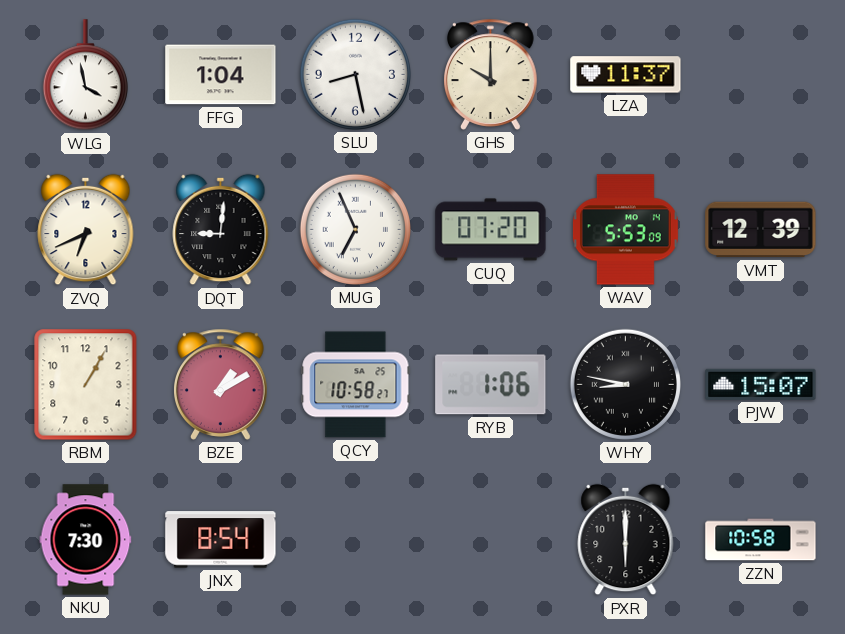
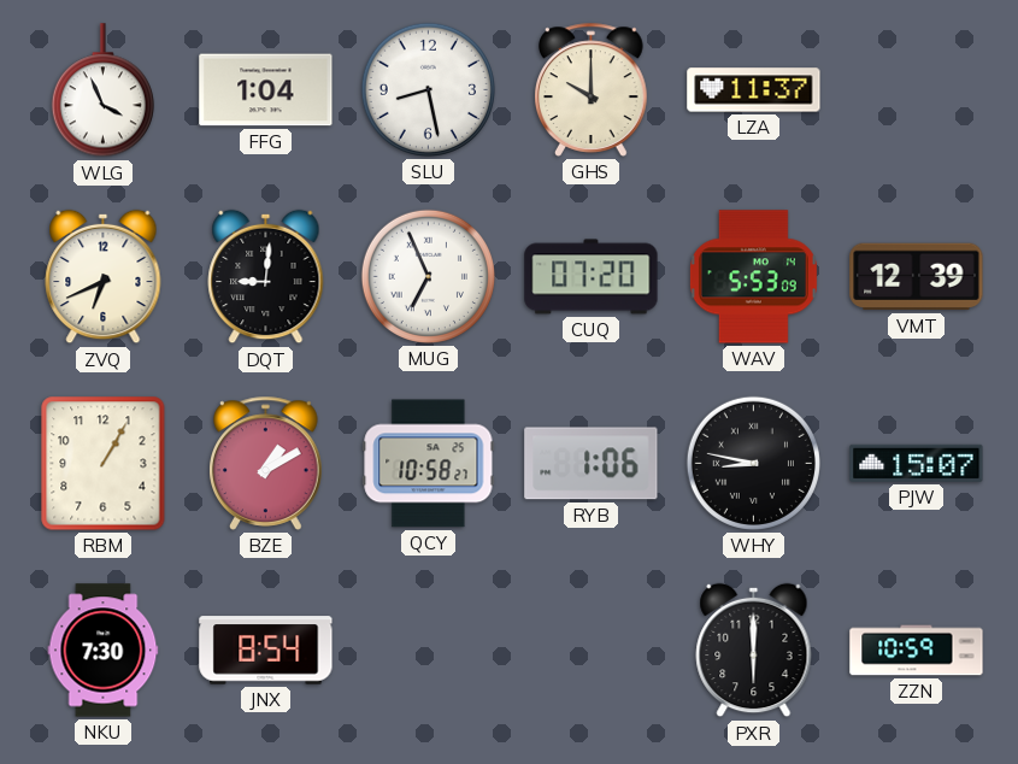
WLG: 3:58 -> 3:56
ZZN: 10:58 -> 10:59
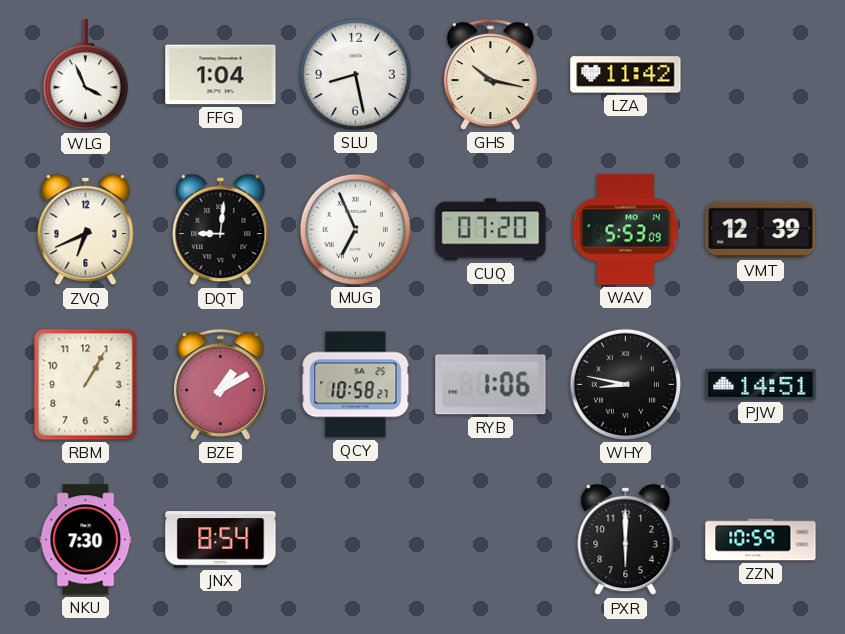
GHS: 10:00 -> 10:17
LZA: 11:37 -> 11:42
PJW: 15:07 -> 14:51
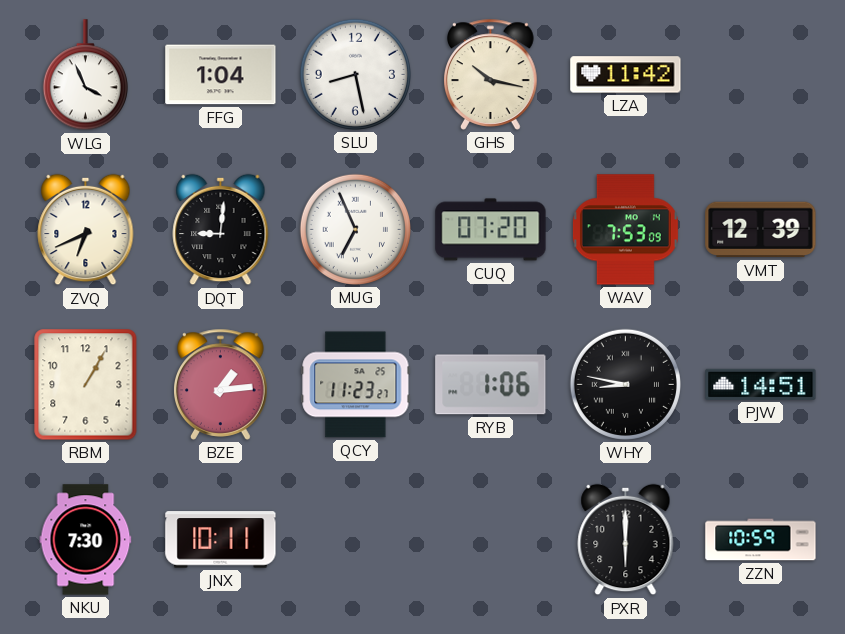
WAV: 5:53 -> 7:53
BZE: 1:10 -> 1:14
QCY: 10:58 -> 11:23
JNX: 8:54 -> 10:11
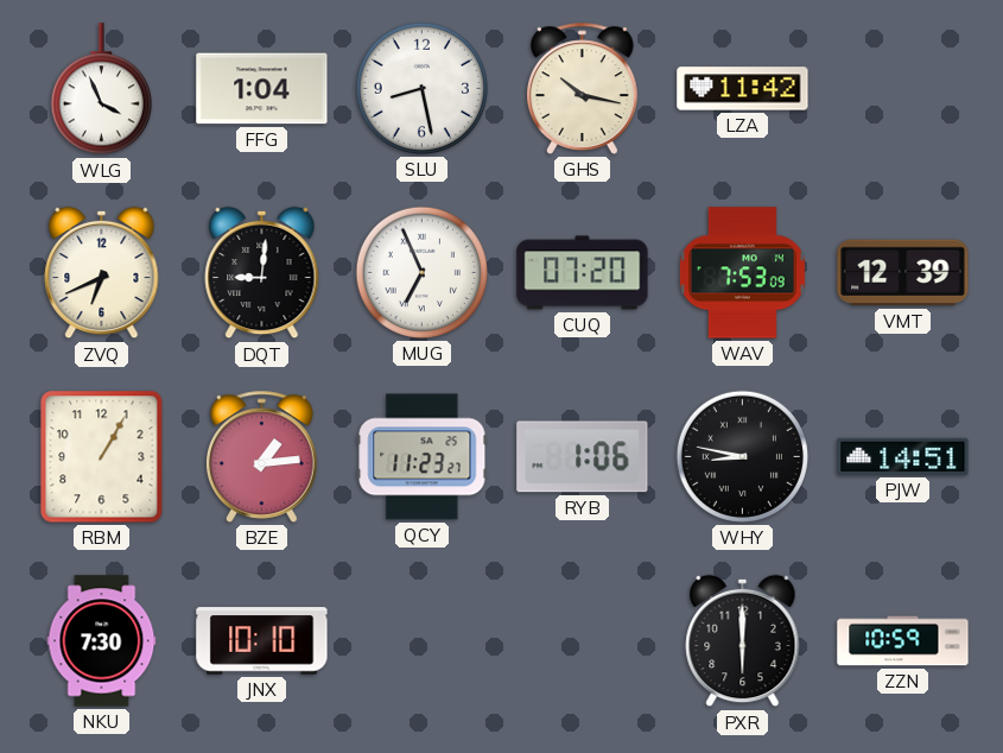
JNX: 10:11 -> 10:10
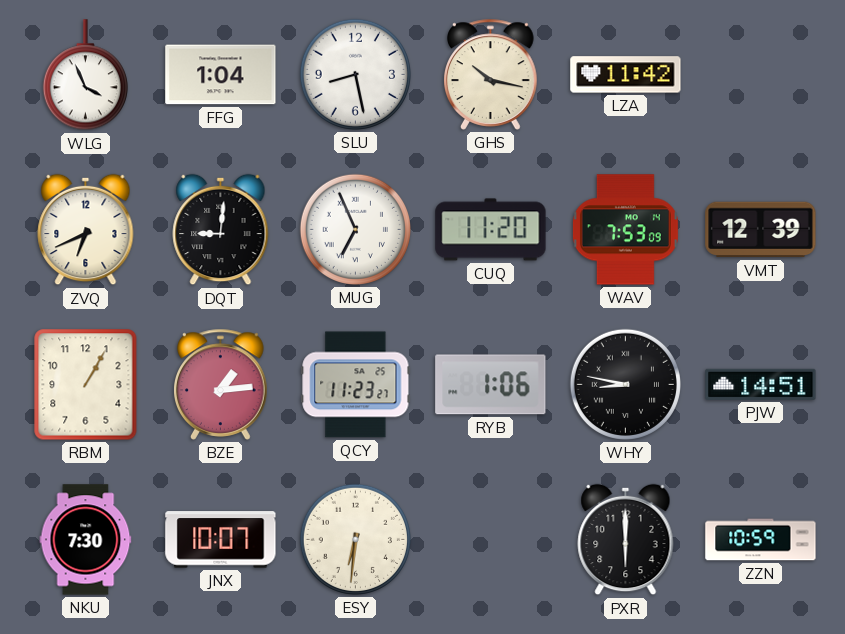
CUQ: 07:20 -> 11:20
JNX: 10:10 -> 10:07
ESY: none -> 6:31
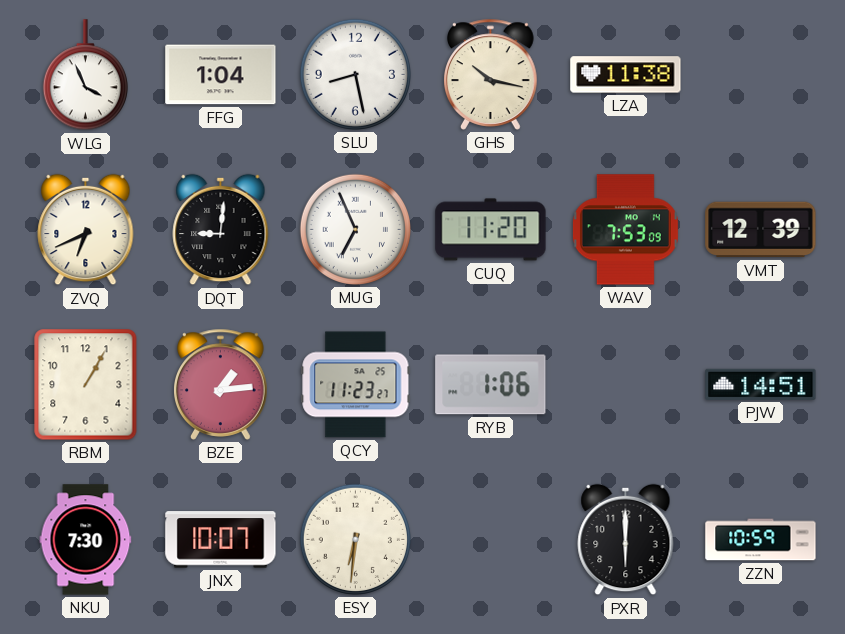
LZA: 11:42 -> 11:38
WHY: 8:47 -> none
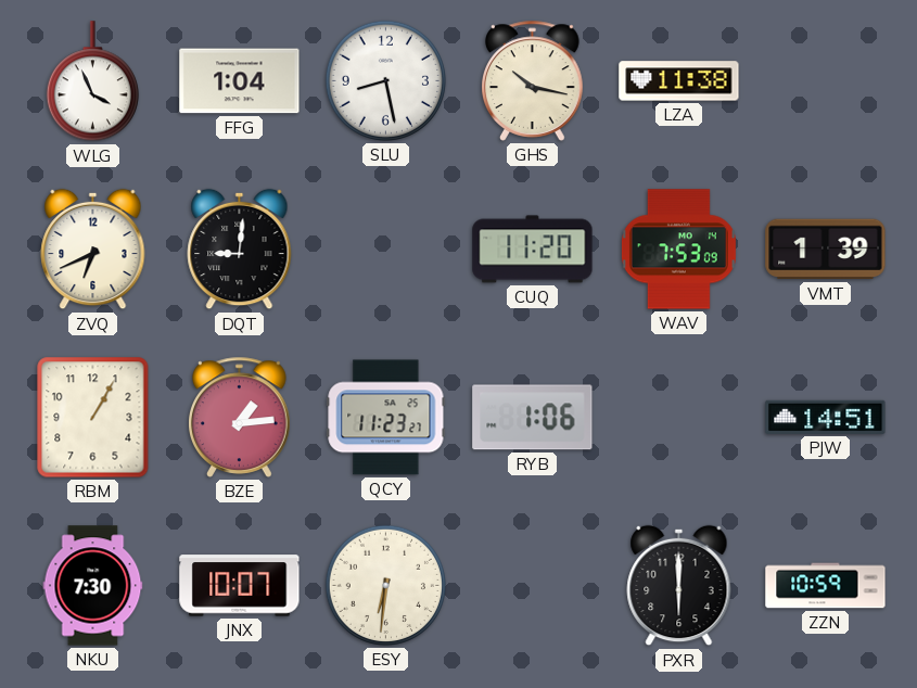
MUG: 6:56 -> none
VMT: 12:39 -> 1:39
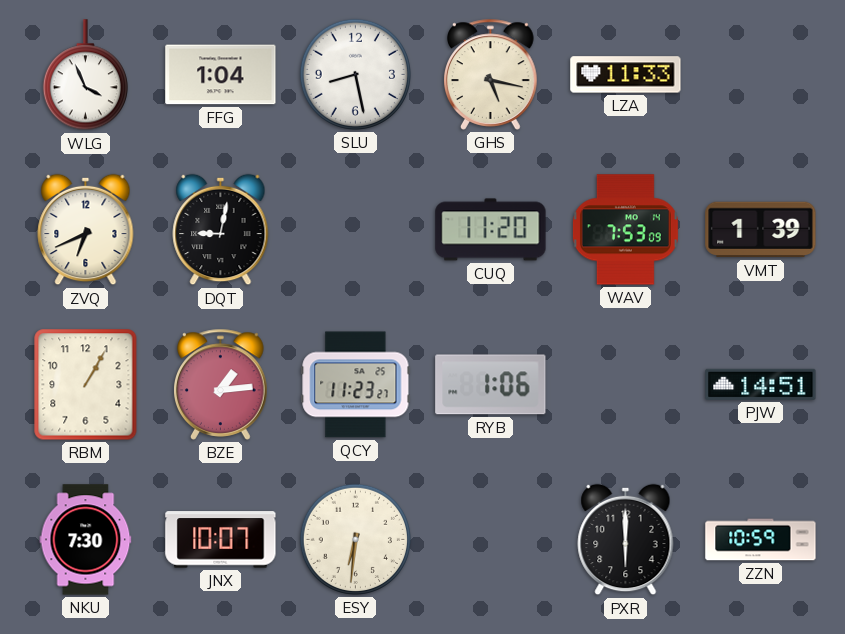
GHS: 10:17 -> 5:17
LZA: 11:38 -> 11:33
DQT: 9:01 -> 9:02
